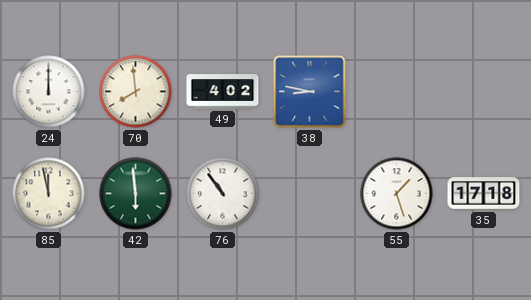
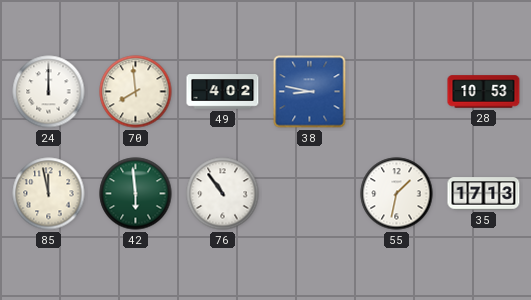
28: none -> 10:53
55: 1:27 -> 1:32
35: 17:18 -> 17:13
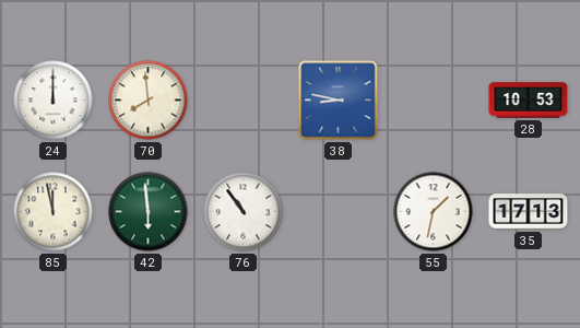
49: 4:02 -> none
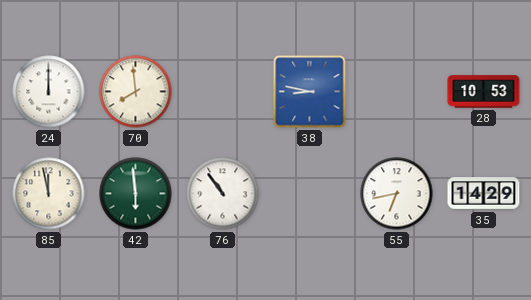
55: 1:32 -> 6:43
35: 17:13 -> 14:29
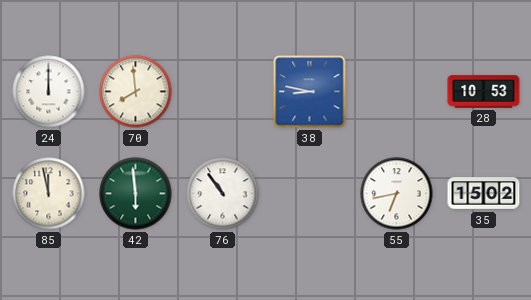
35: 14:29 -> 15:02
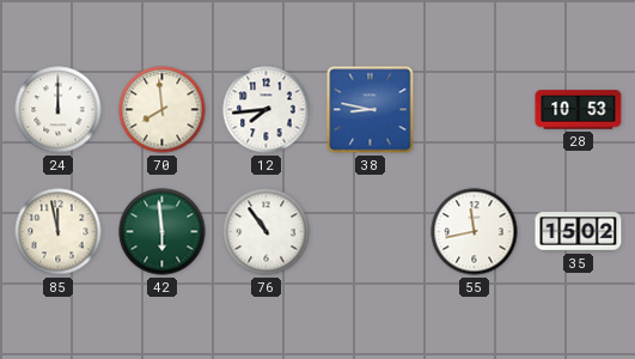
12: none -> 7:44
55: 6:43 -> 11:43
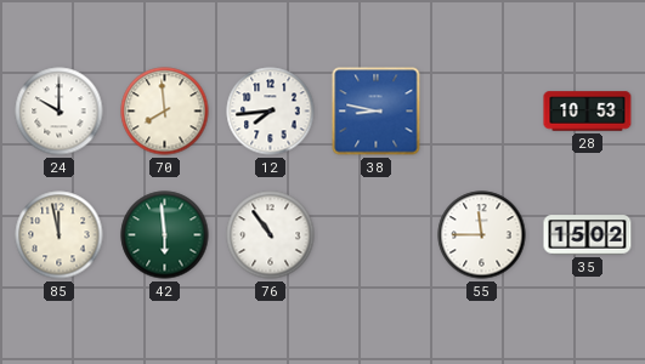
24: 12:00 -> 10:00
55: 11:43 -> 11:45
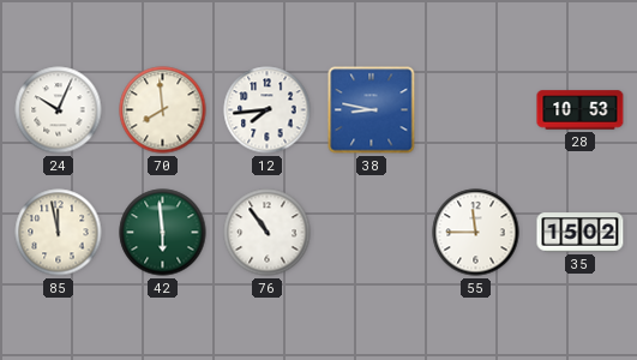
24: 10:00 -> 10:04
